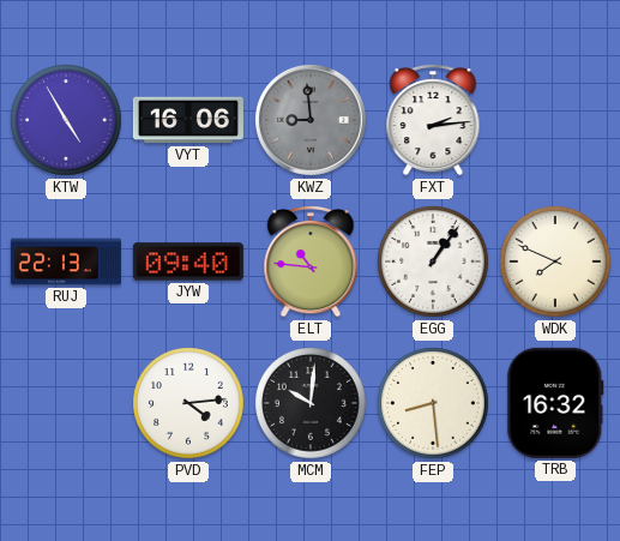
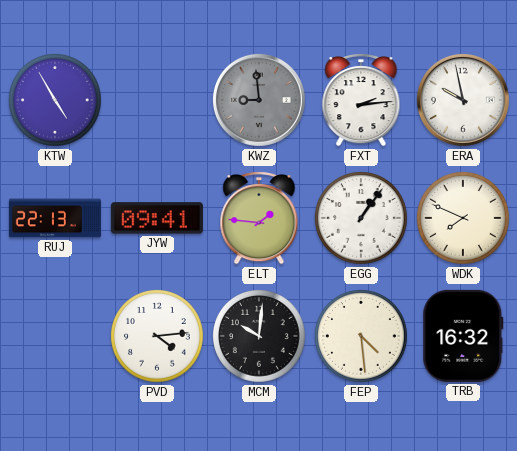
VYT: 16:06 -> none
ERA: none -> 9:58
JYW: 09:40 -> 09:41
ELT: 10:46 -> 1:46
FEP: 8:29 -> 4:29
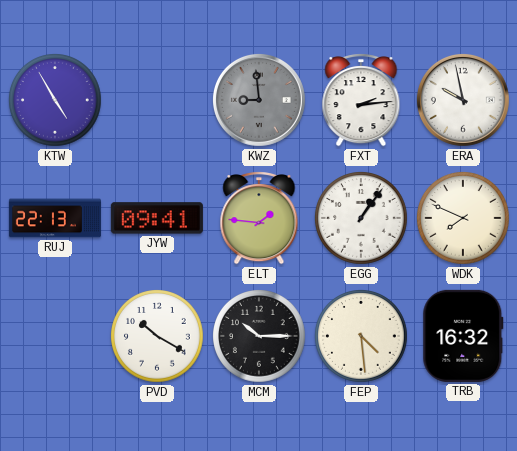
PVD: 4:14 -> 10:20
MCM: 10:01 -> 10:15
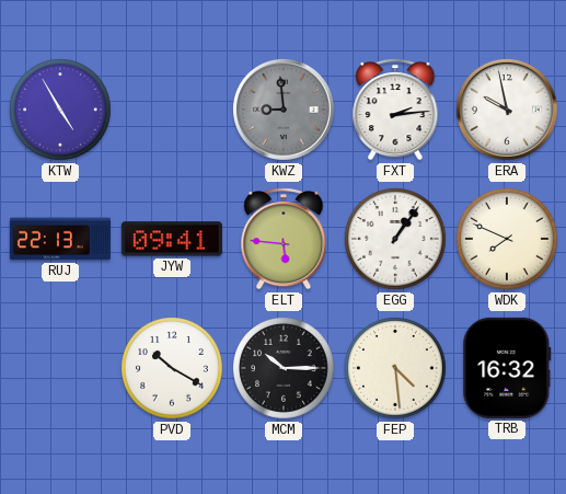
ELT: 1:46 -> 5:46
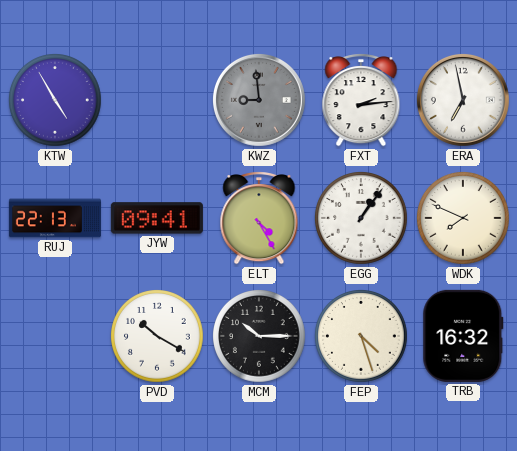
ERA: 9:58 -> 6:58
ELT: 5:46 -> 4:25
FEP: 4:29 -> 4:27
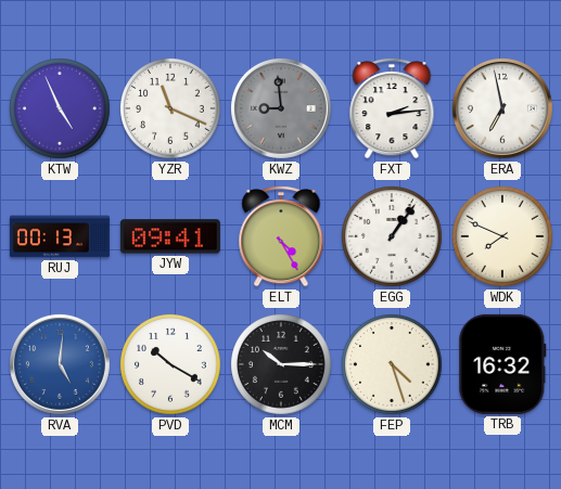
KTW: 4:55 -> 4:56
YZR: none -> 11:19
RUJ: 22:13 -> 00:13
RVA: none -> 5:01
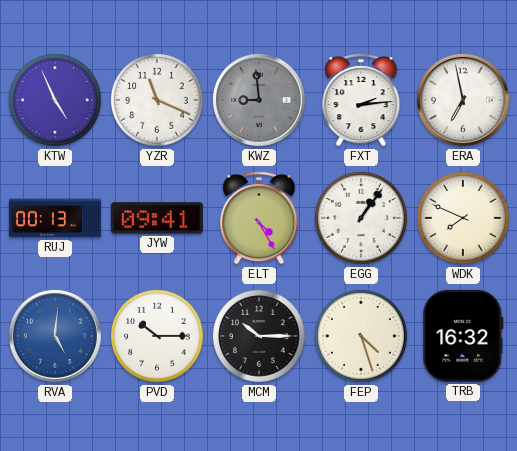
PVD: 10:20 -> 10:15
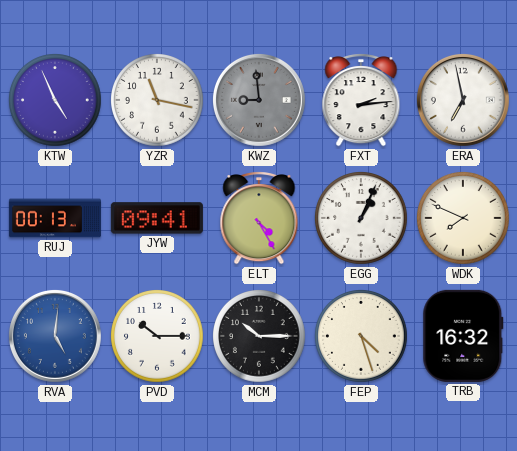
YZR: 11:19 -> 11:17
EGG: 1:06 -> 1:04
